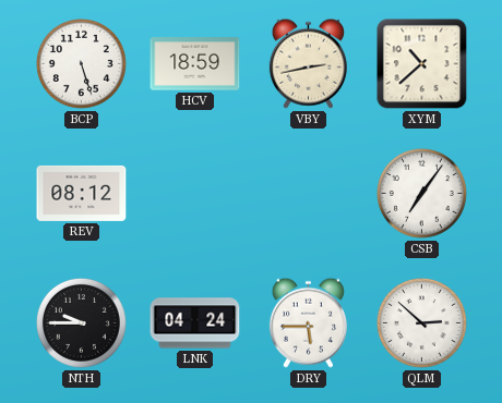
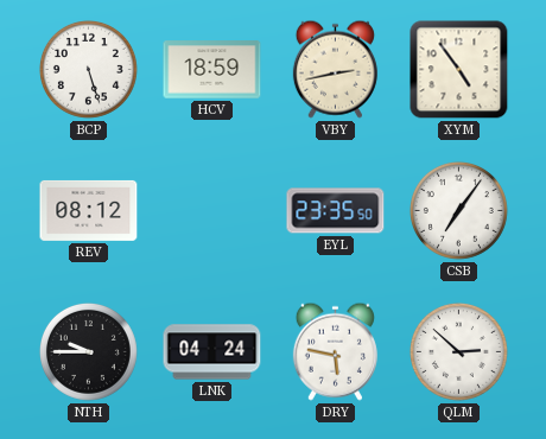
XYM: 10:38 -> 4:54
EYL: none -> 23:35
DRY: 5:45 -> 5:47
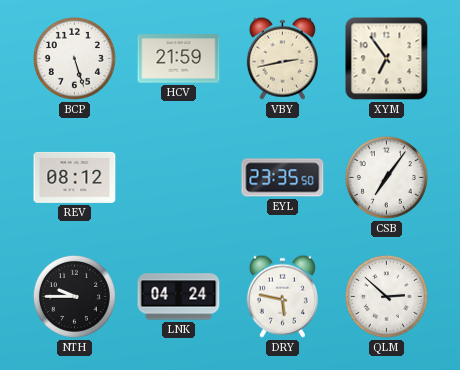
HCV: 18:59 -> 21:59
XYM: 4:54 -> 6:54
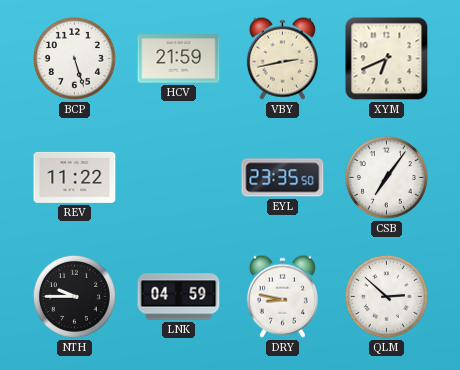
XYM: 6:54 -> 6:41
REV: 08:12 -> 11:22
LNK: 04:24 -> 04:59
DRY: 5:47 -> 8:47
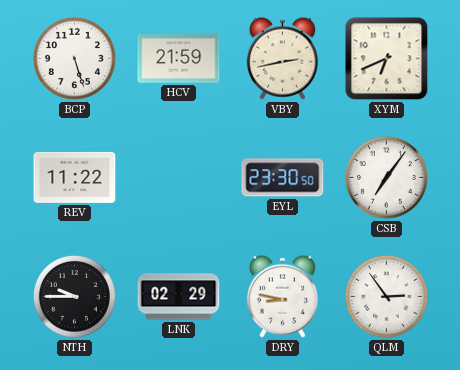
EYL: 23:35 -> 23:30
LNK: 04:59 -> 02:29
QLM: 2:52 -> 2:54
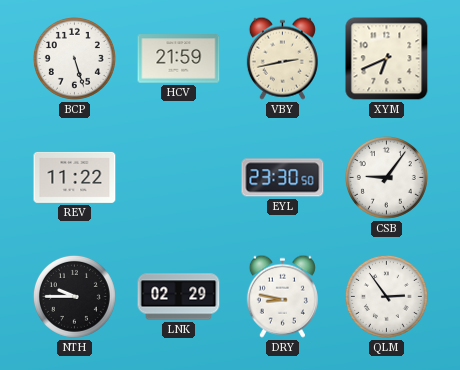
CSB: 7:06 -> 9:06
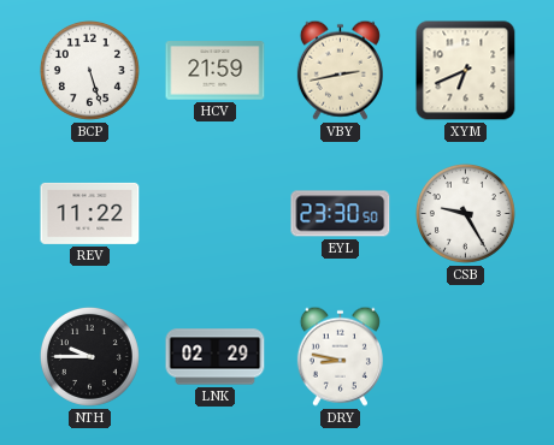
CSB: 9:06 -> 9:25
QLM: 2:54 -> none
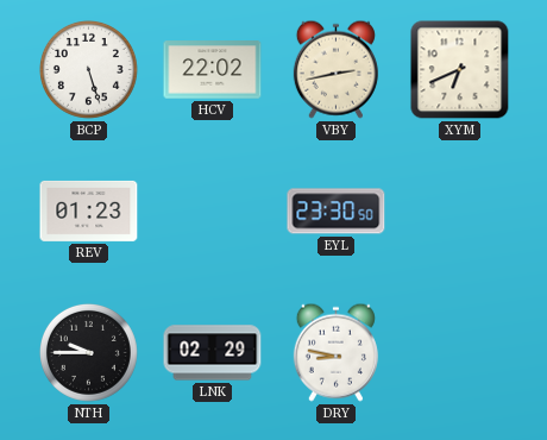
HCV: 21:59 -> 22:02
REV: 11:22 -> 01:23
CSB: 9:25 -> none
